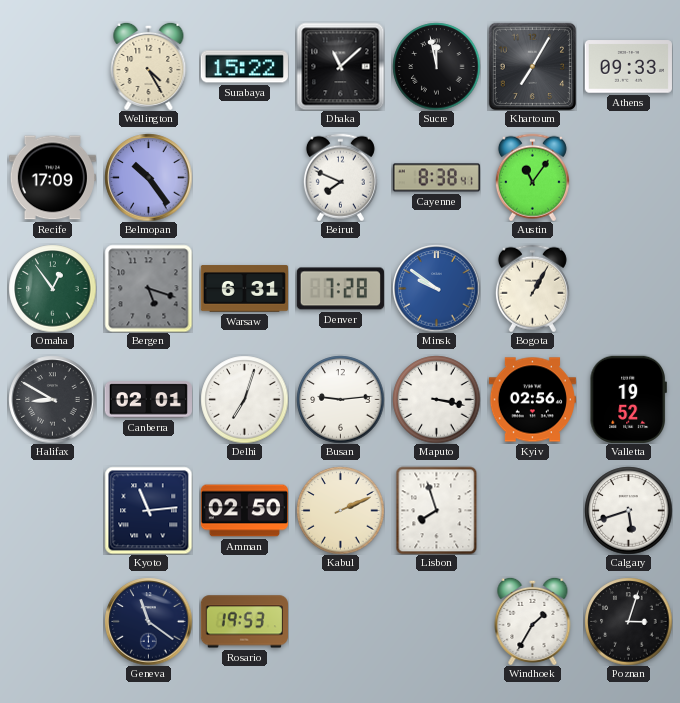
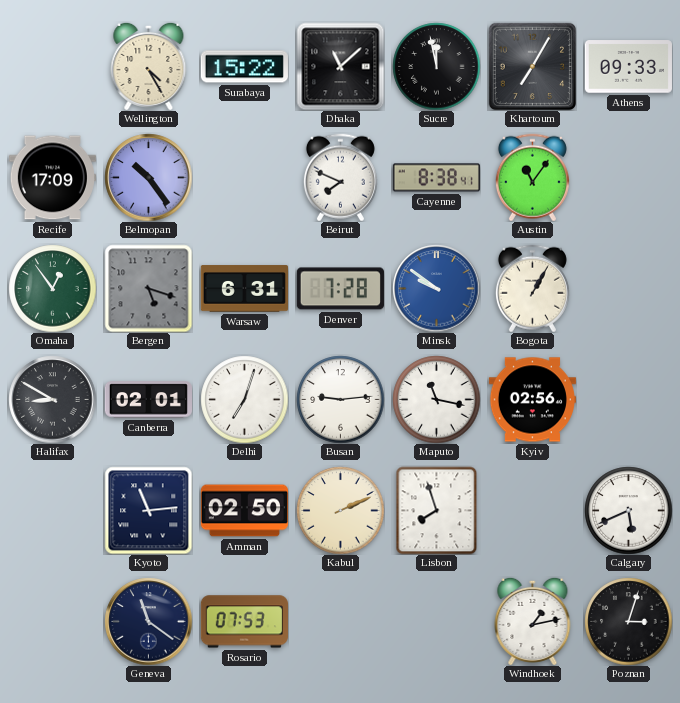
Maputo: 3:17 -> 11:17
Valletta: 19:52 -> none
Calgary: 5:42 -> 5:41
Rosario: 19:53 -> 07:53
Windhoek: 1:35 -> 1:13
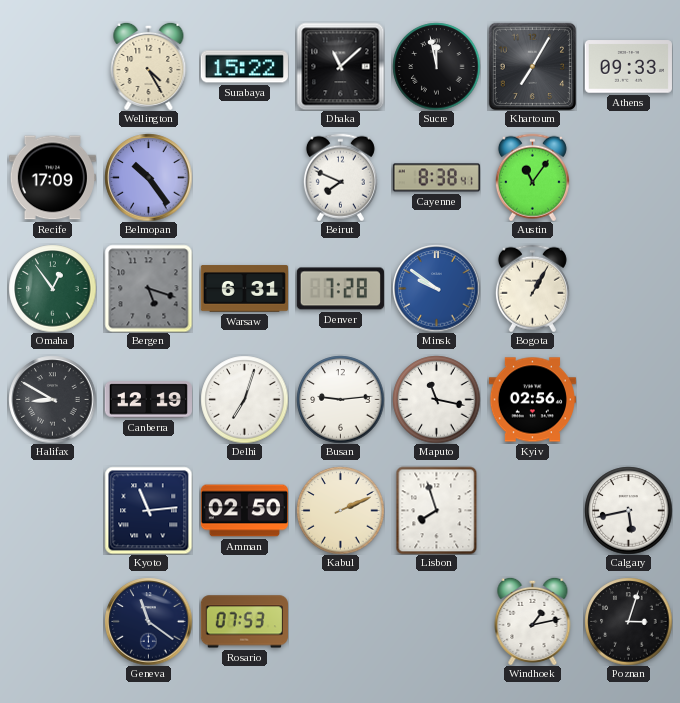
Canberra: 02:01 -> 12:19
Calgary: 5:41 -> 5:43
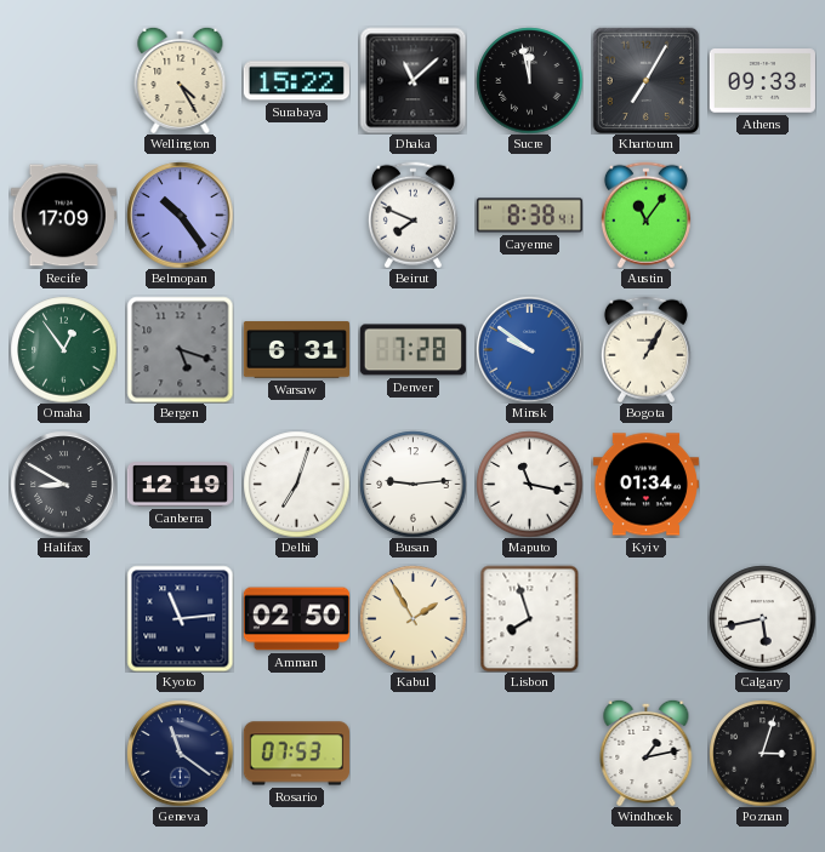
Kyiv: 02:56 -> 01:34
Kabul: 2:11 -> 1:55
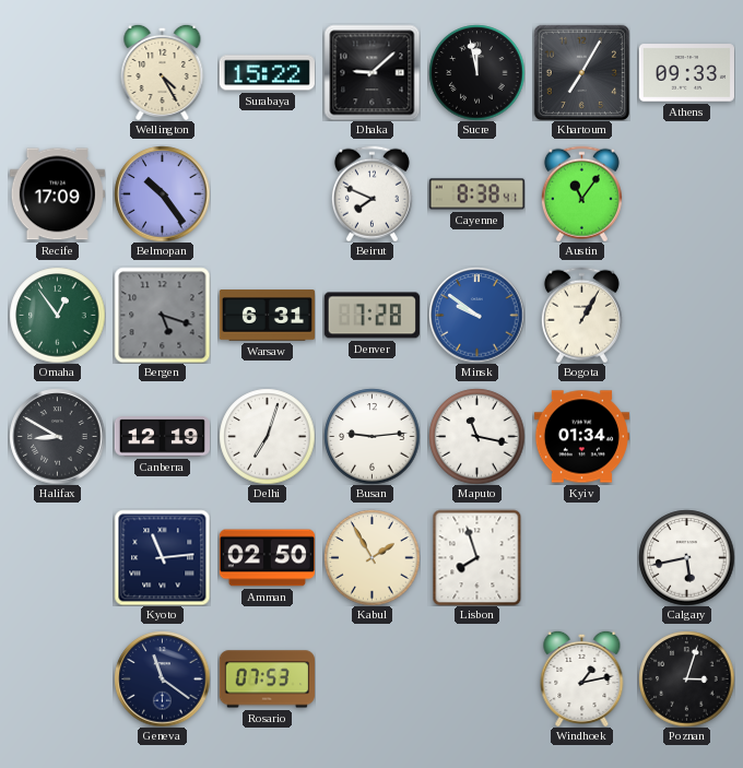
Dhaka: 11:08 -> 9:08
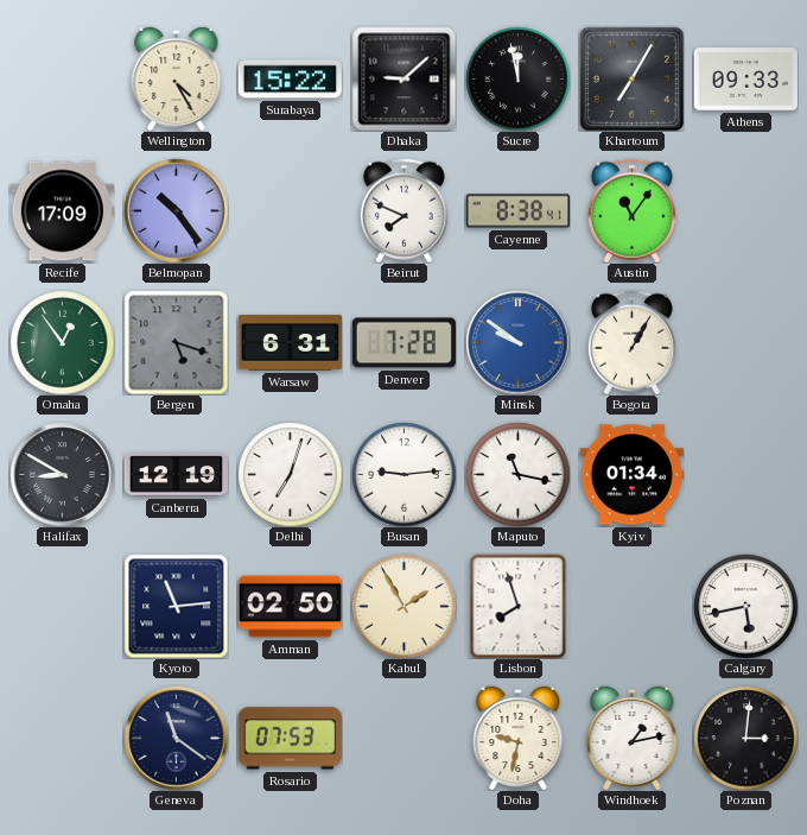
Doha: none -> 9:32
Poznan: 3:03 -> 3:01
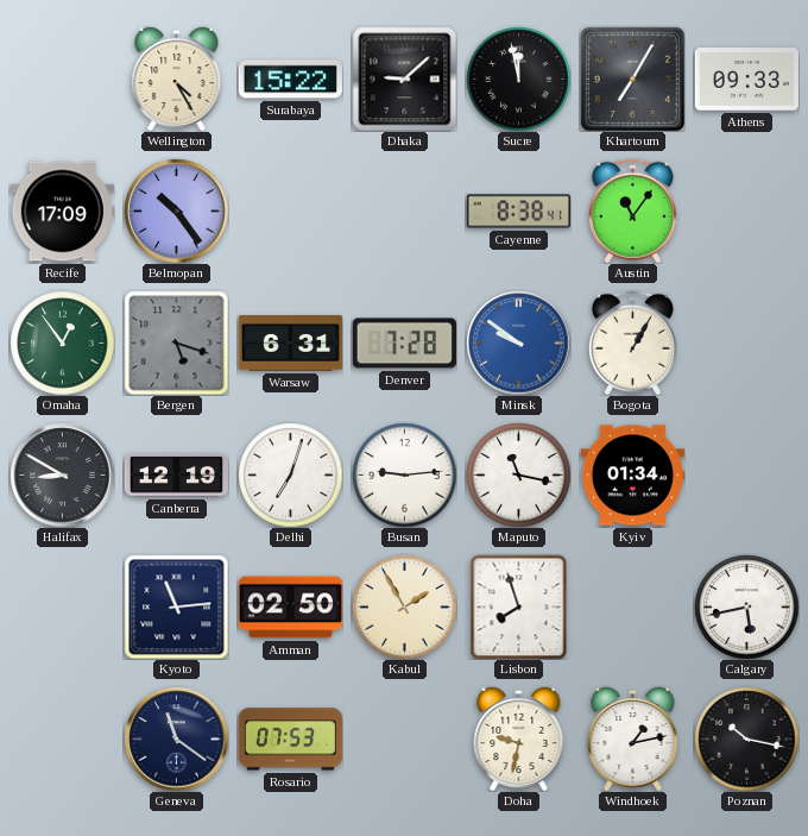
Beirut: 7:49 -> none
Poznan: 3:01 -> 10:17
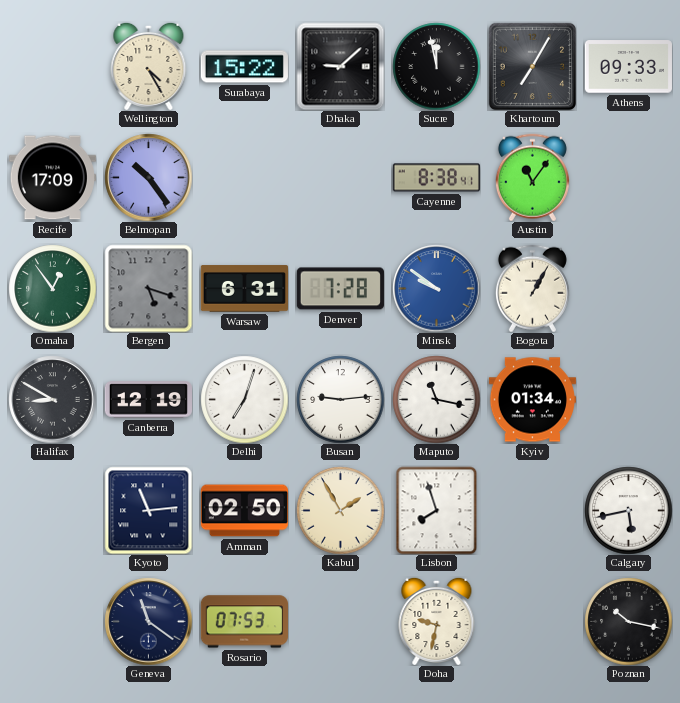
Windhoek: 1:13 -> none
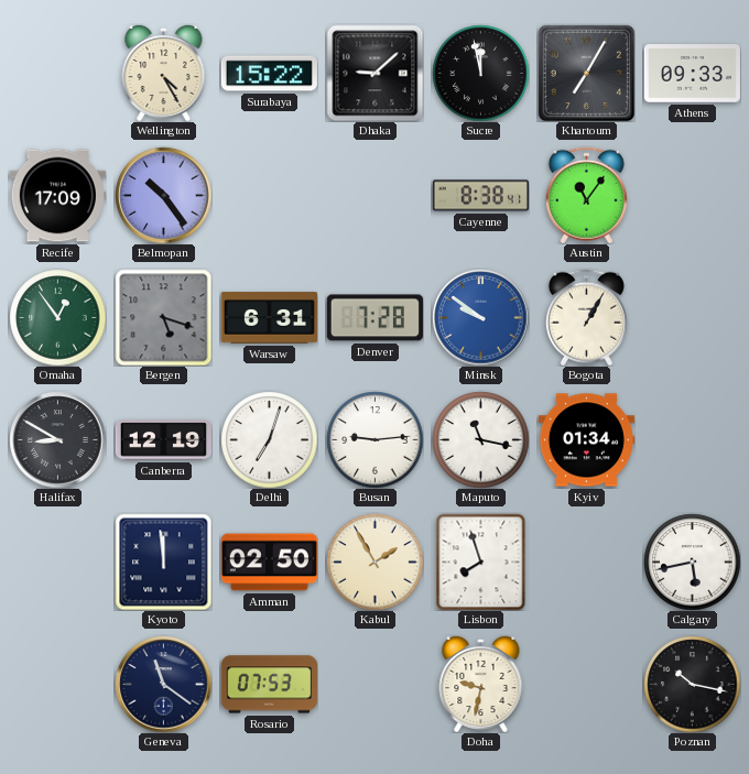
Kyoto: 11:14 -> 11:59
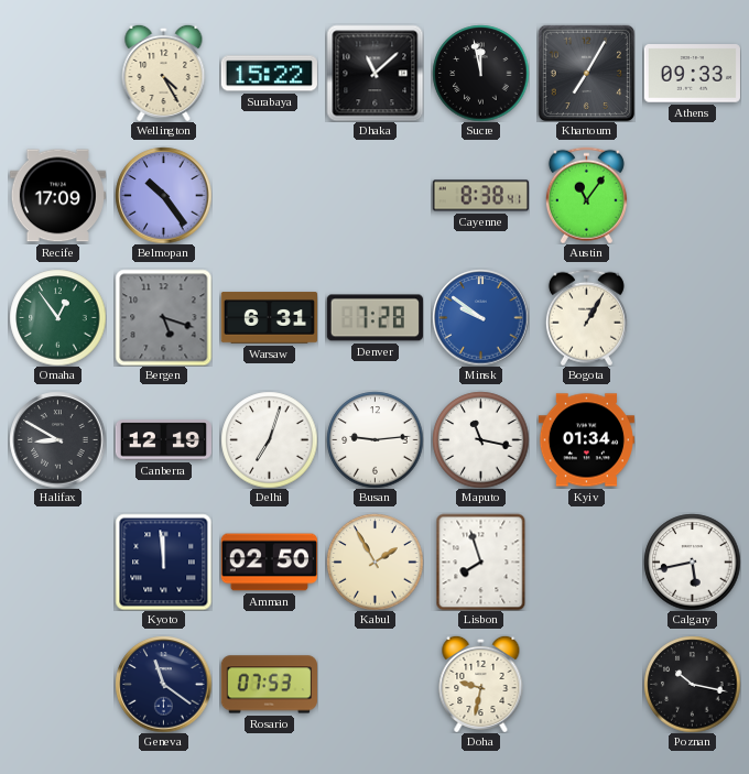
Dhaka: 9:08 -> 11:08
